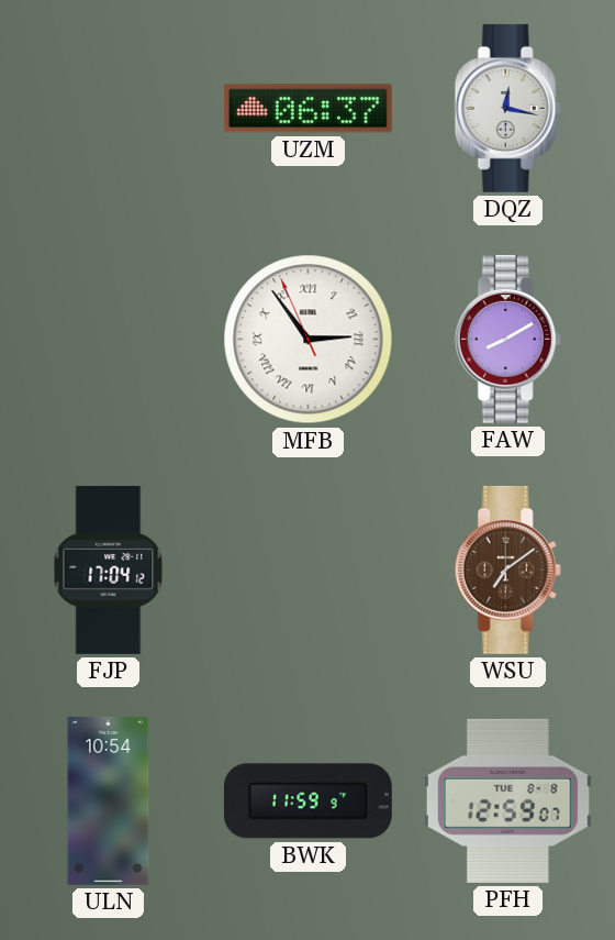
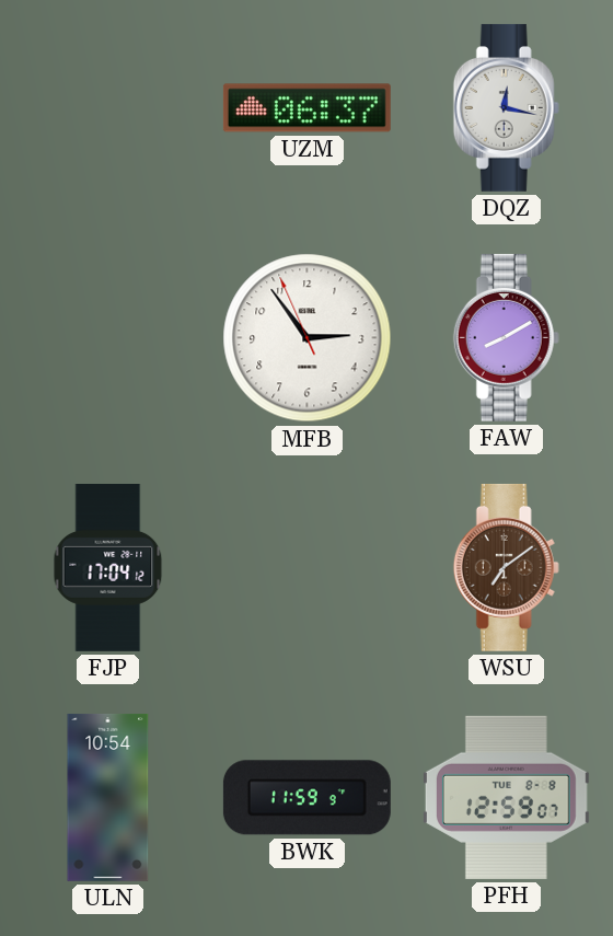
MFB numerals: Roman -> Arabic
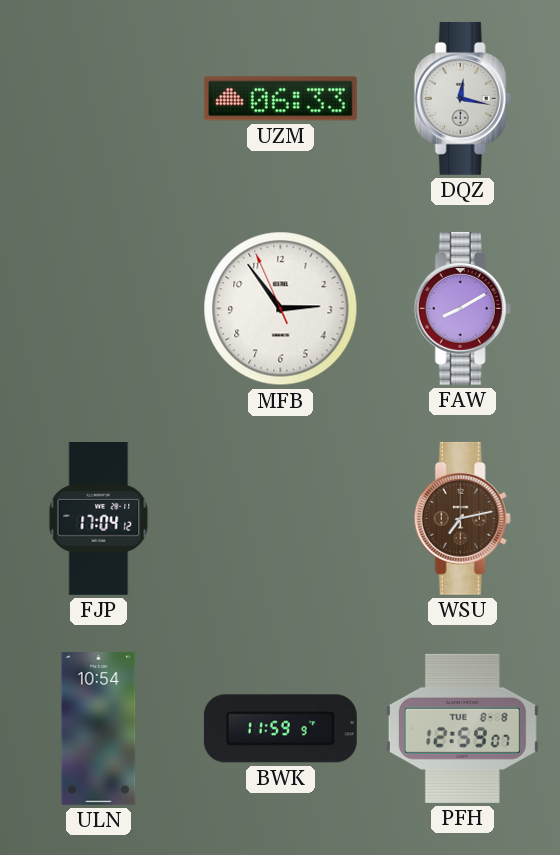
UZM: 06:37 -> 06:33
WSU: 7:09 -> 7:13
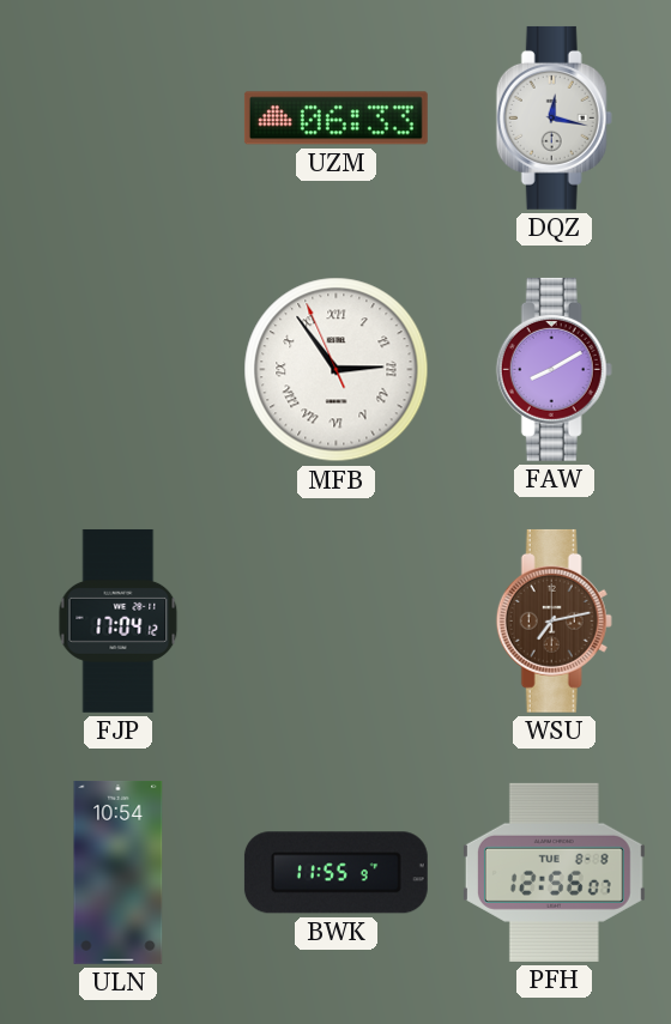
MFB numerals: Arabic -> Roman
BWK: 11:59 -> 11:55
PFH: 12:59 -> 12:56
